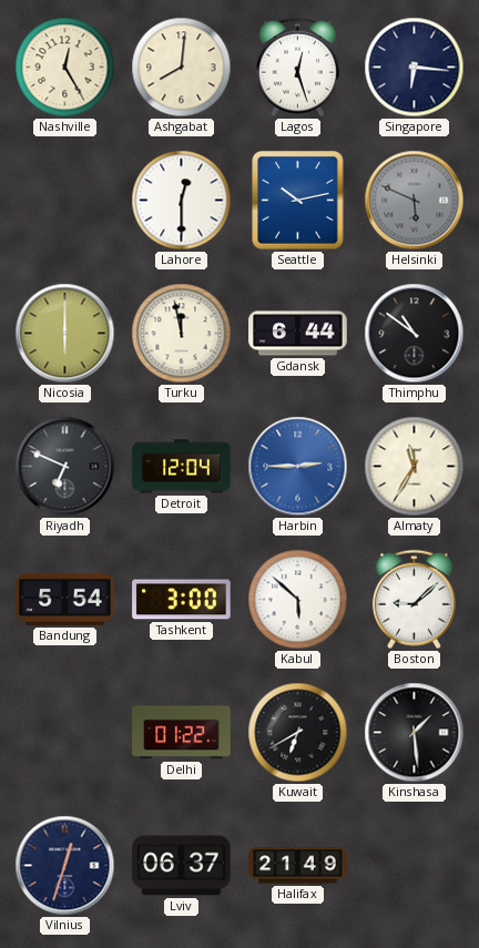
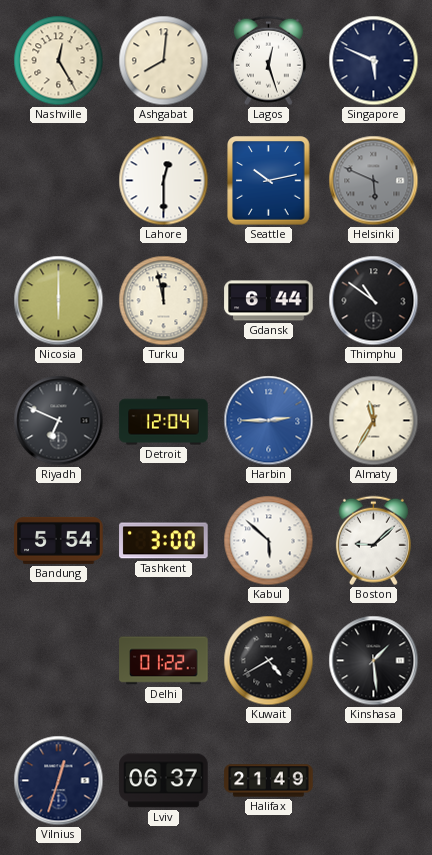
Singapore: 6:16 -> 5:49
Kuwait: 6:40 -> 4:40
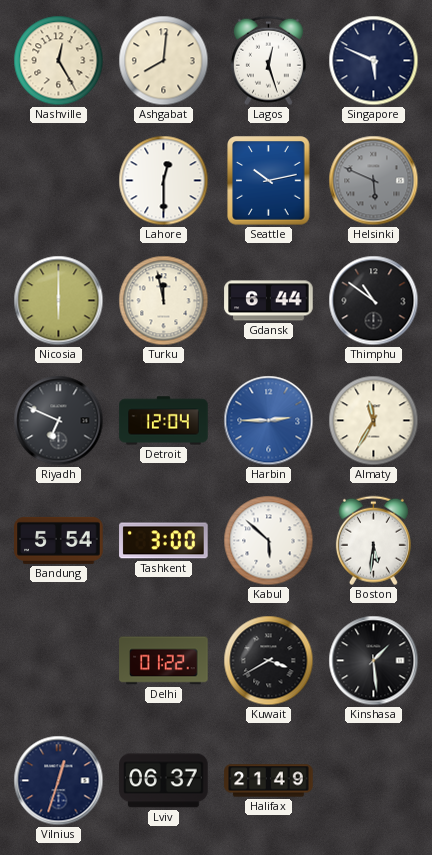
Boston: 9:08 -> 5:31
Kuwait: 4:40 -> 3:40
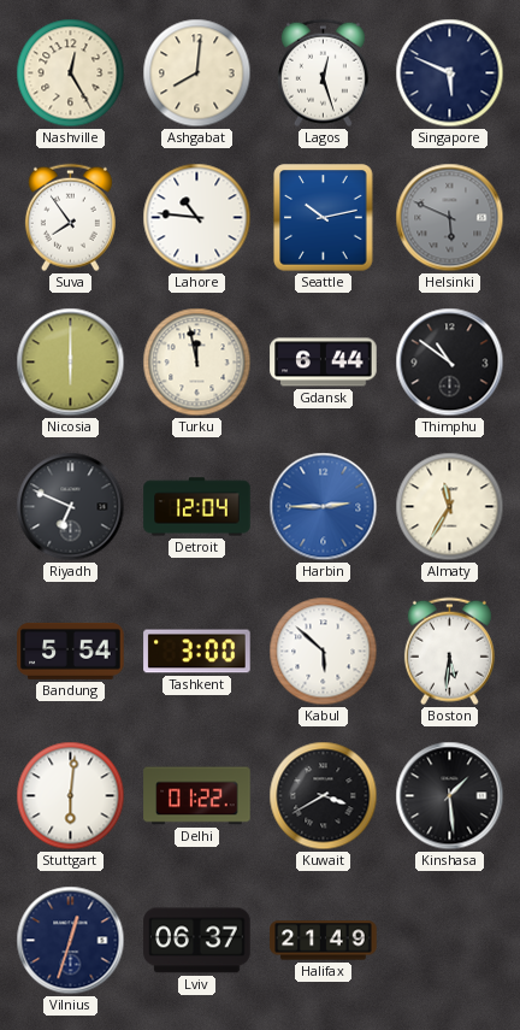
Suva: none -> 7:54
Lahore: 12:30 -> 10:46
Stuttgart: none -> 6:01
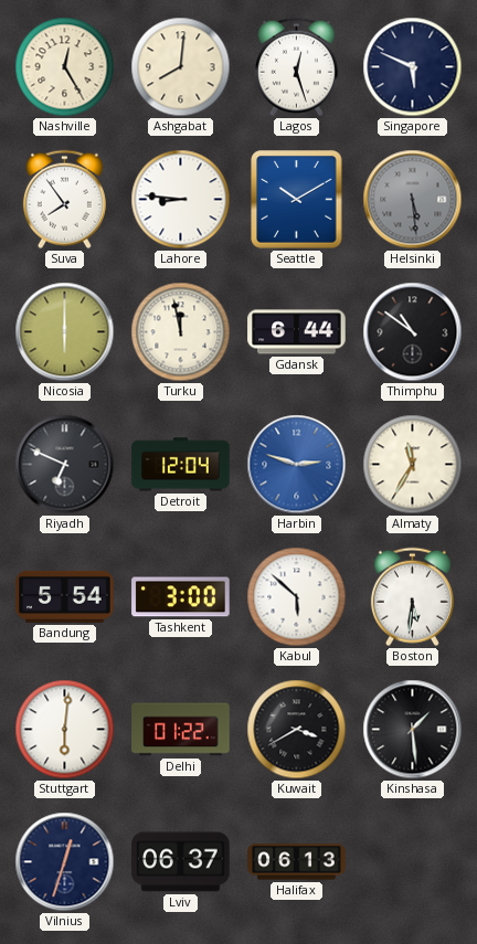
Lahore: 10:46 -> 8:46
Seattle: 10:13 -> 10:10
Helsinki: 5:49 -> 5:29
Harbin: 2:45 -> 2:48
Halifax: 21:49 -> 06:13
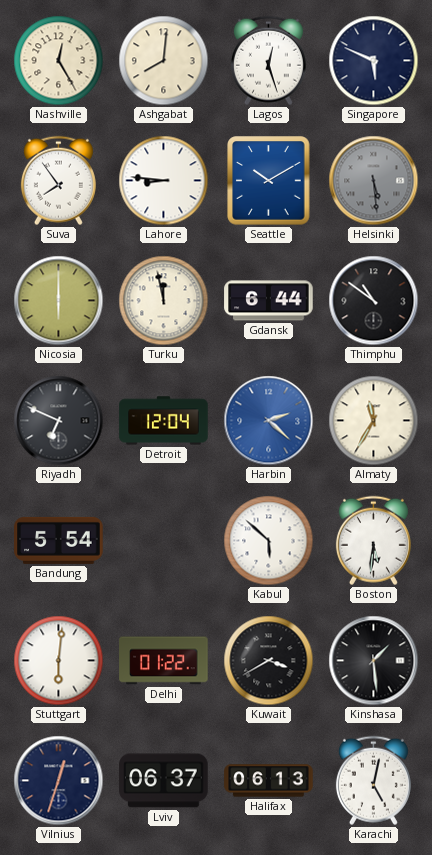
Harbin: 2:48 -> 2:22
Tashkent: 3:00 -> none
Karachi: none -> 5:02
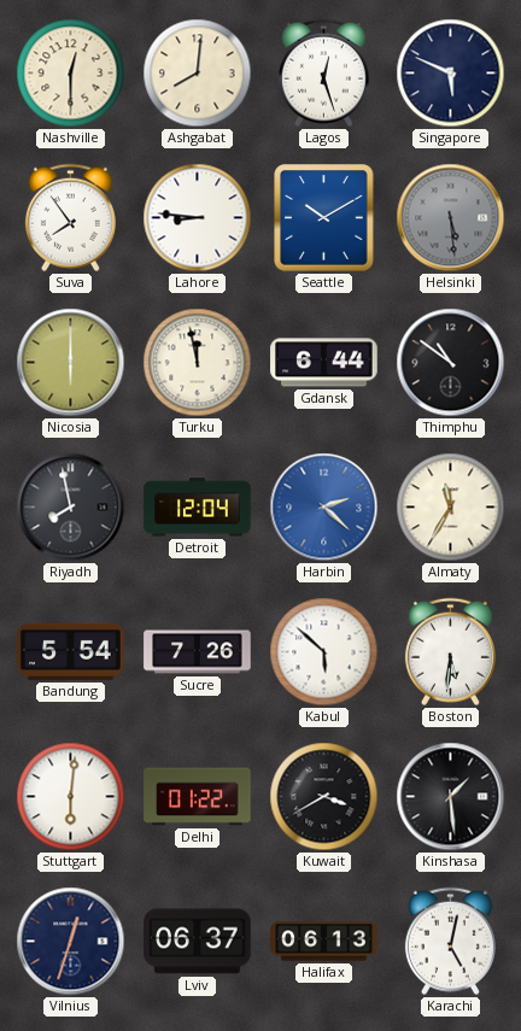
Nashville: 12:25 -> 12:30
Riyadh: 6:49 -> 7:58
Sucre: none -> 7:26
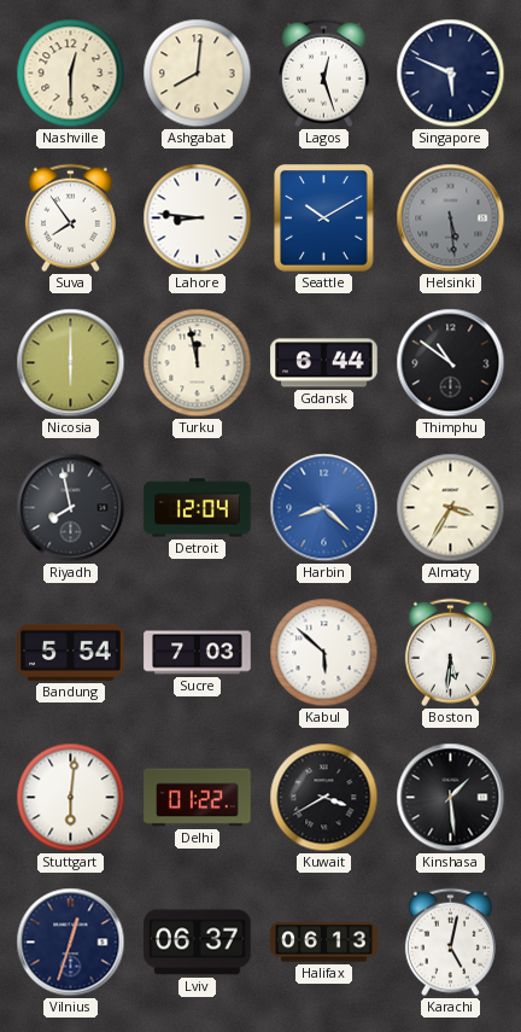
Harbin: 2:22 -> 8:22
Almaty: 11:35 -> 3:35
Sucre: 7:26 -> 7:03
